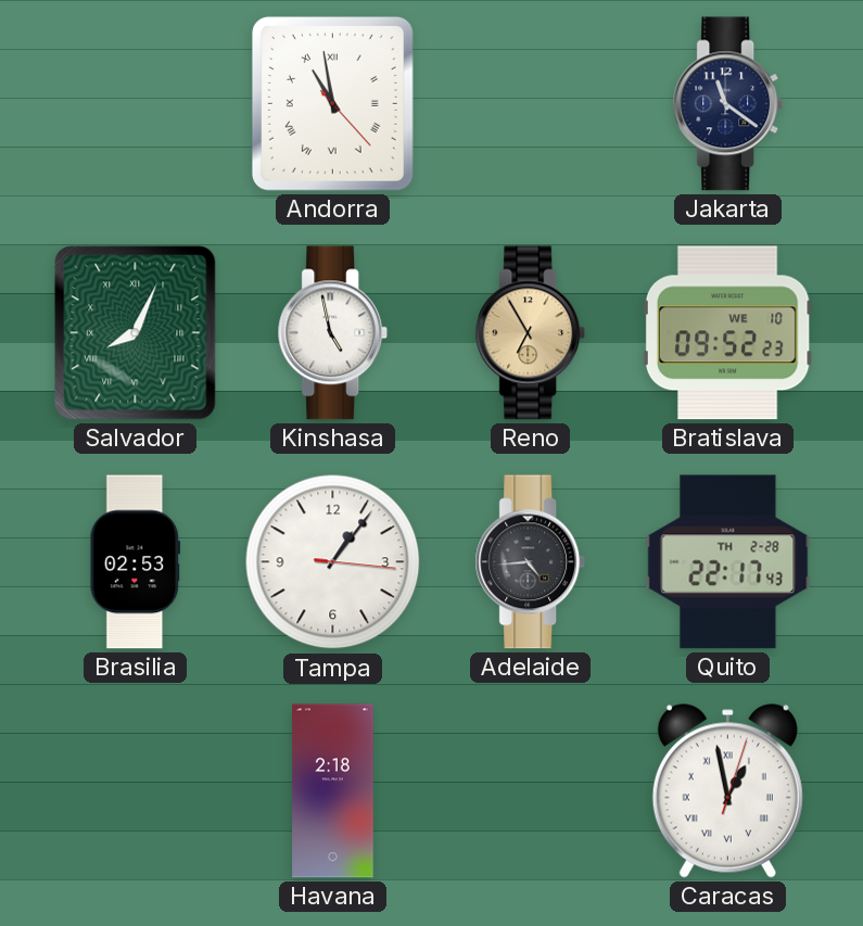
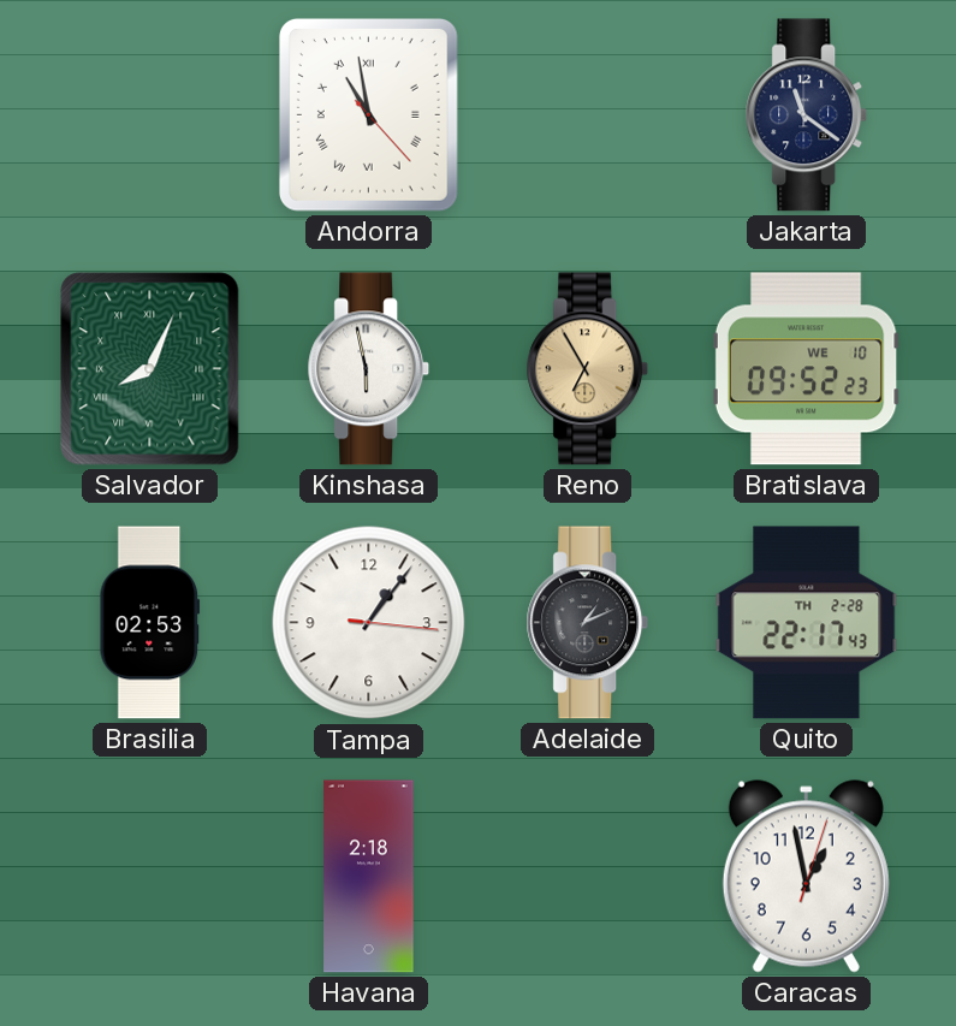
Kinshasa: 4:58 -> 5:58
Adelaide: 4:44 -> 1:11
Caracas numerals: Roman -> Arabic
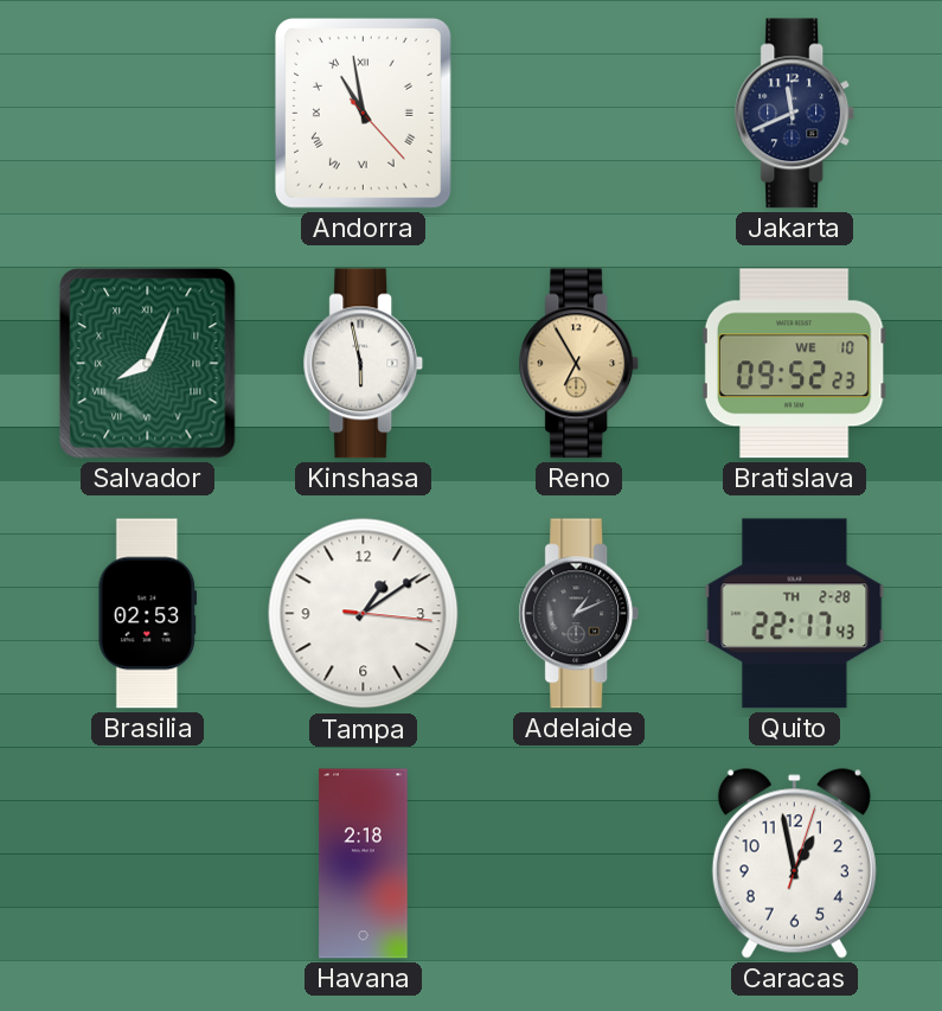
Jakarta: 11:21 -> 11:41
Tampa: 1:06 -> 1:09
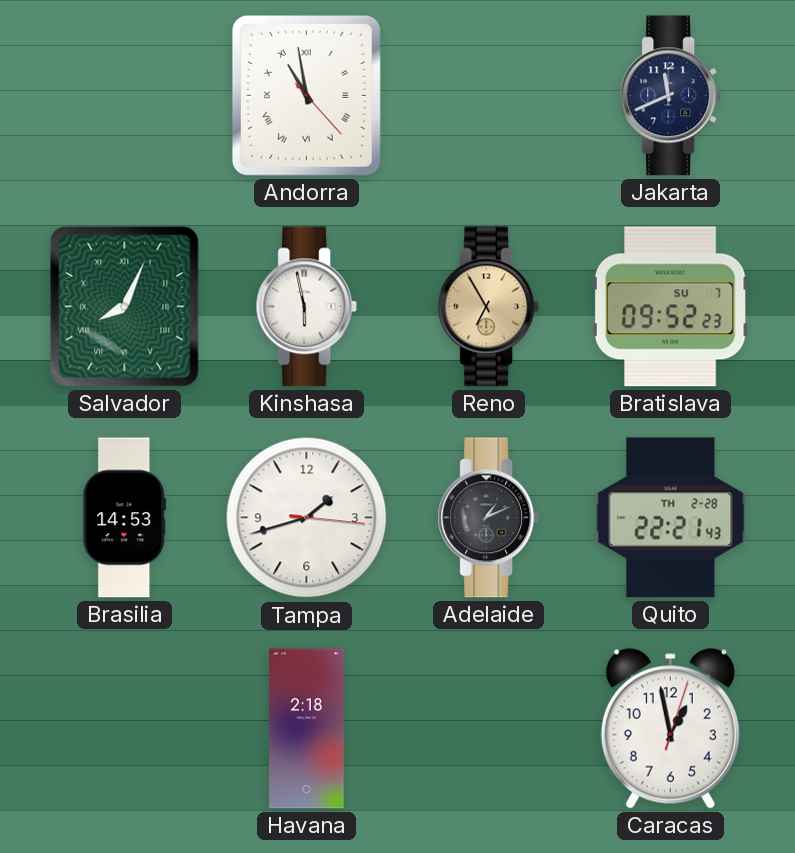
Bratislava date: WE 10 -> SU 7
Brasilia: 02:53 -> 14:53
Tampa: 1:09 -> 1:42
Quito: 22:17 -> 22:21
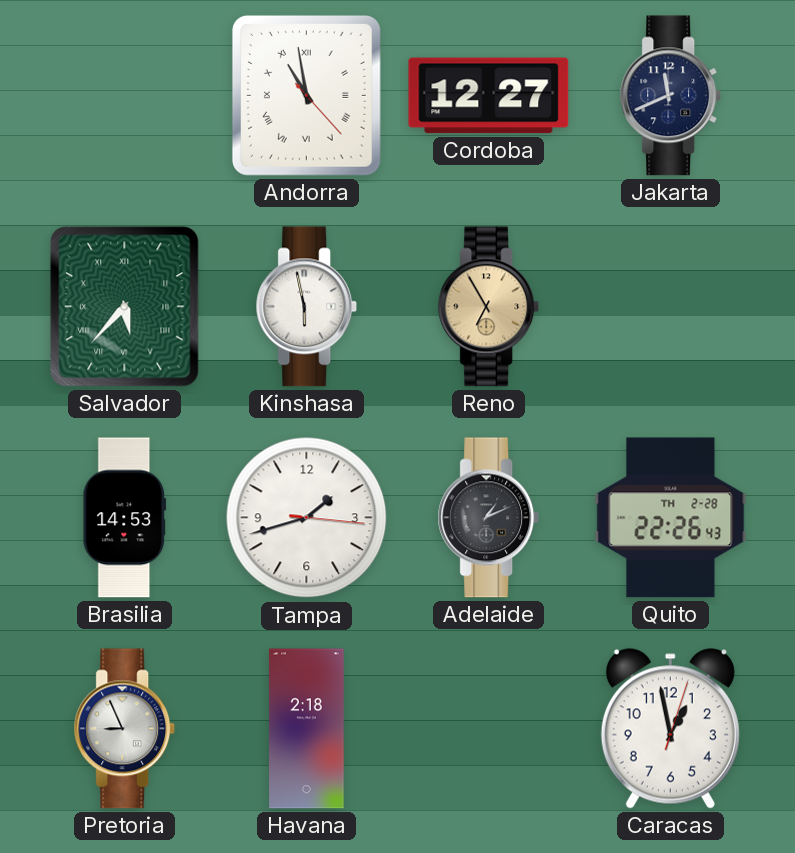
Cordoba: none -> 12:27
Salvador: 8:04 -> 5:37
Bratislava: 09:52 -> none
Quito: 22:21 -> 22:26
Pretoria: none -> 8:56
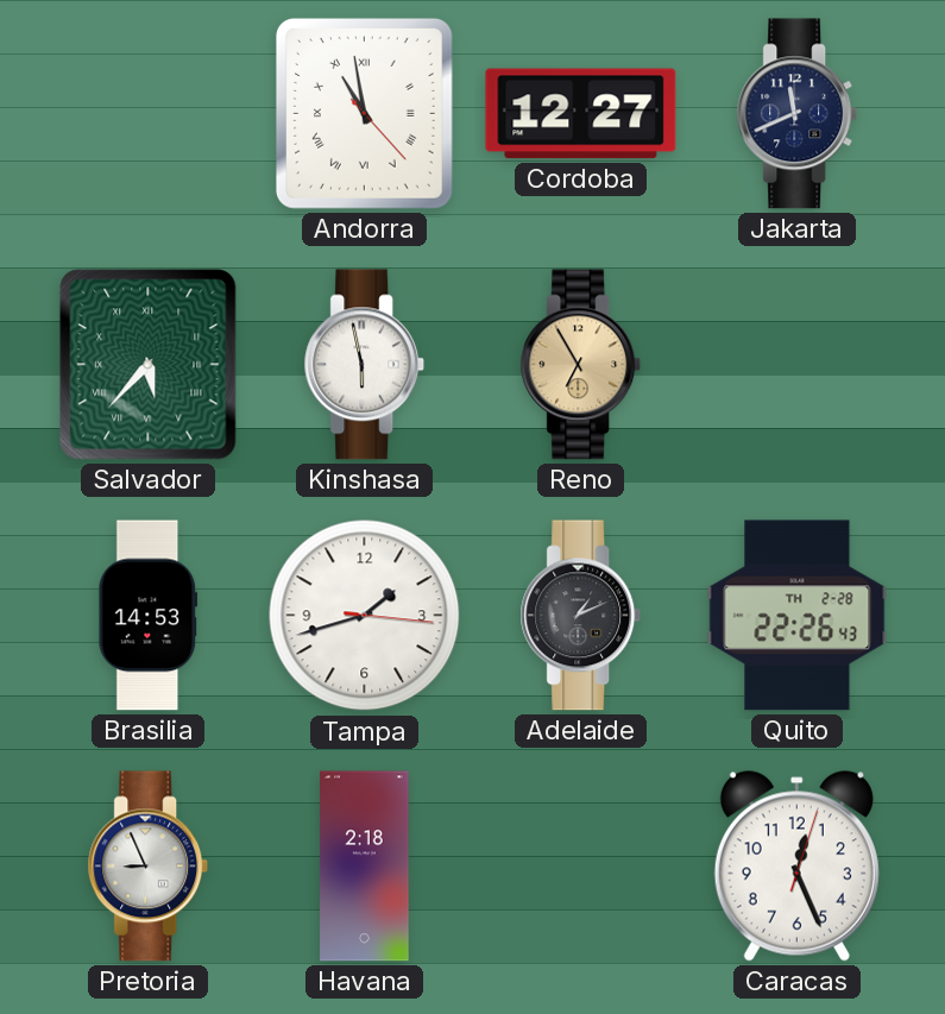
Caracas: 12:58 -> 12:26
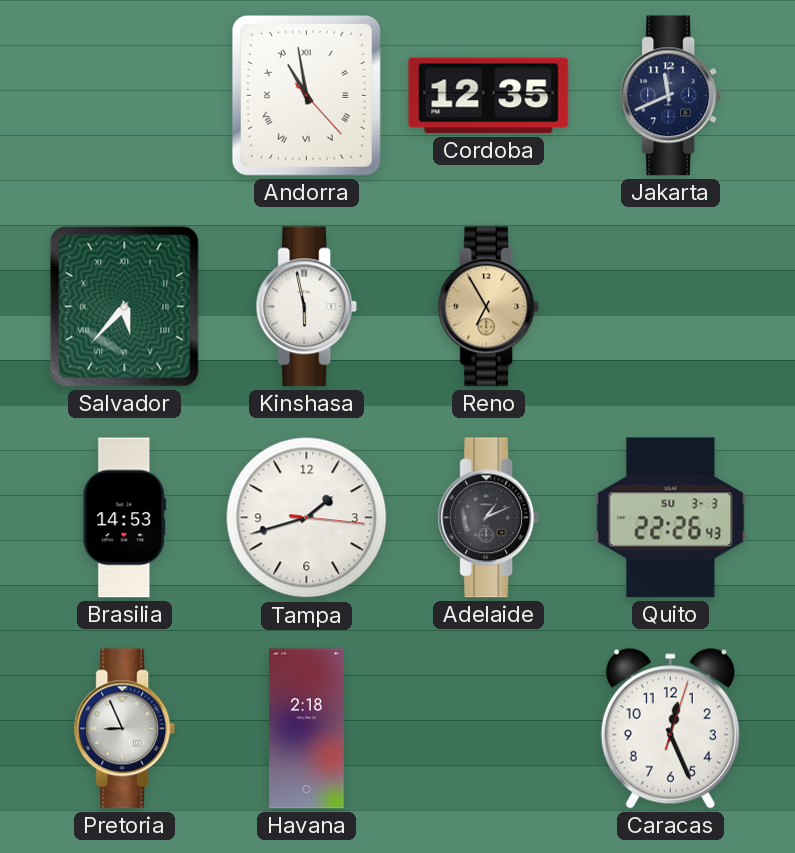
Cordoba: 12:27 -> 12:35
Quito date: TH 2-28 -> SU 3-3
